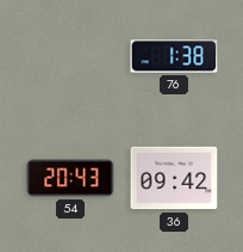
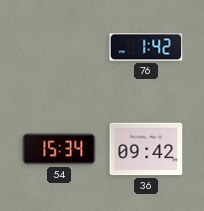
76: 1:38 -> 1:42
54: 20:43 -> 15:34
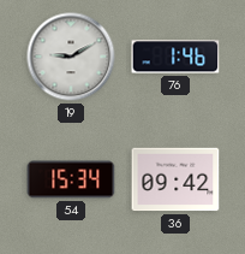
19: none -> 9:10
76: 1:42 -> 1:46
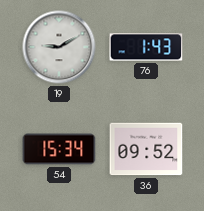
76: 1:46 -> 1:43
36: 09:42 -> 09:52
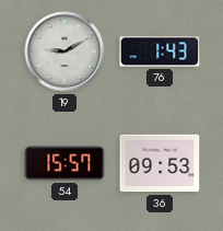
54: 15:34 -> 15:57
36: 09:52 -> 09:53
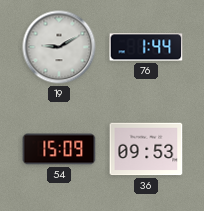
76: 1:43 -> 1:44
54: 15:57 -> 15:09
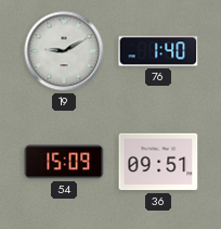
76: 1:44 -> 1:40
36: 09:53 -> 09:51
